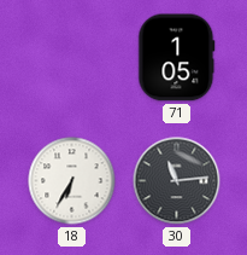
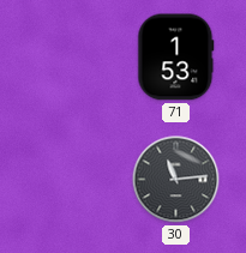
71: 1:05 -> 1:53
18: 6:35 -> none
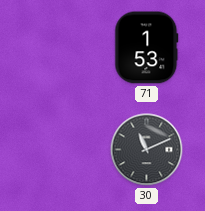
30: 11:14 -> 11:11
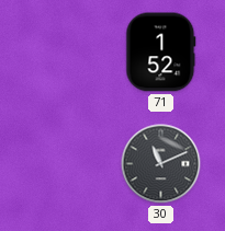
71: 1:53 -> 1:52
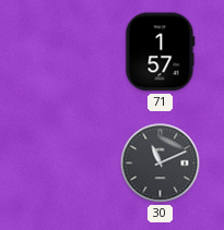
71: 1:52 -> 1:57
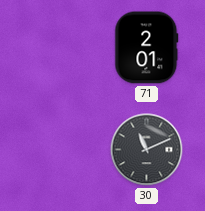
71: 1:57 -> 2:01
